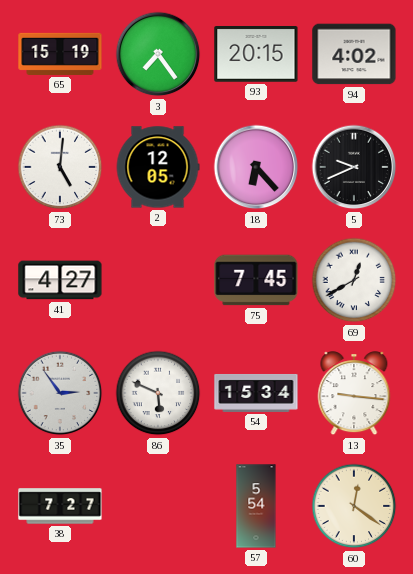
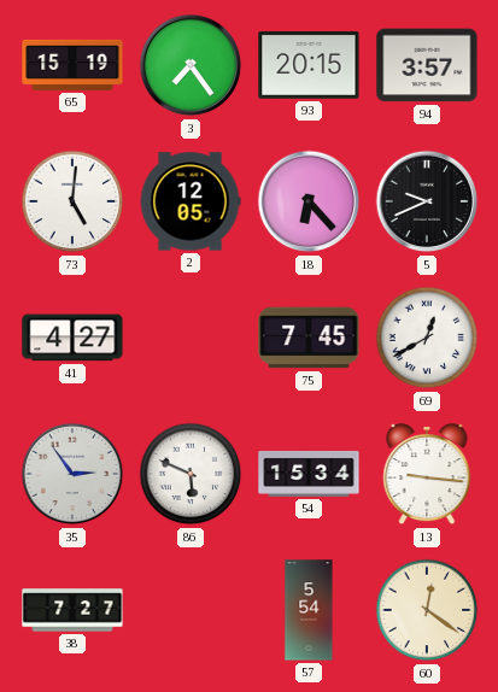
94: 4:02 -> 3:57
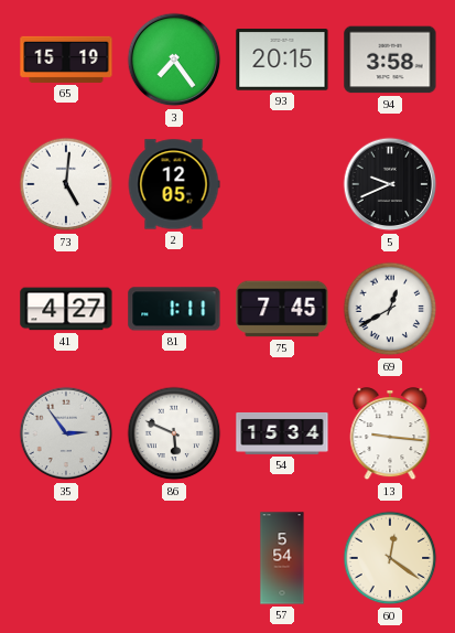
94: 3:57 -> 3:58
18: 6:23 -> none
81: none -> 1:11
38: 7:27 -> none
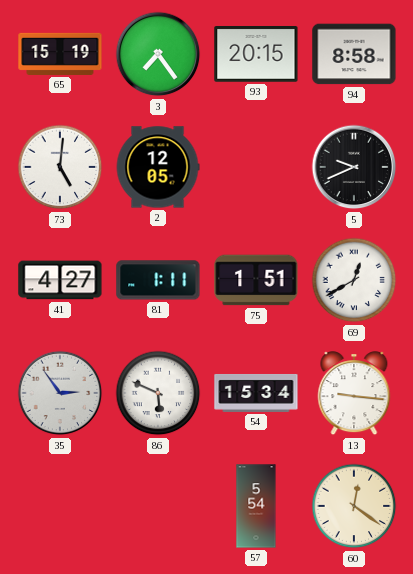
94: 3:58 -> 8:58
75: 7:45 -> 1:51
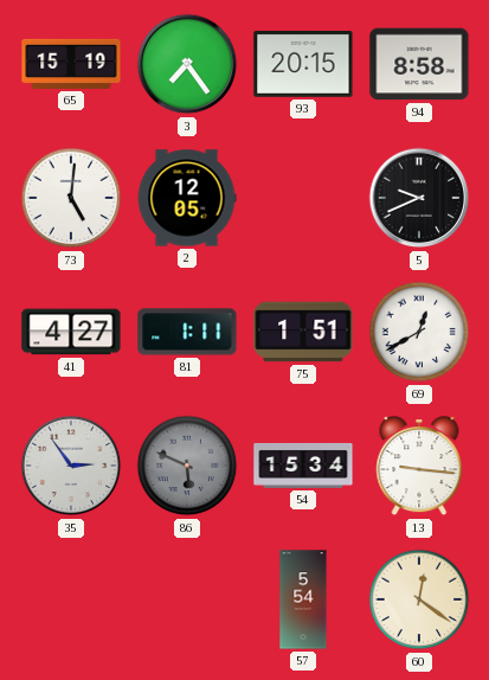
86 dial: white -> grey
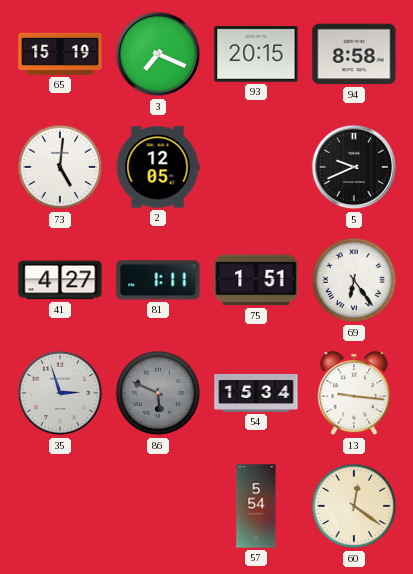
3: 7:24 -> 7:19
69: 12:40 -> 6:24
35: 2:54 -> 2:57
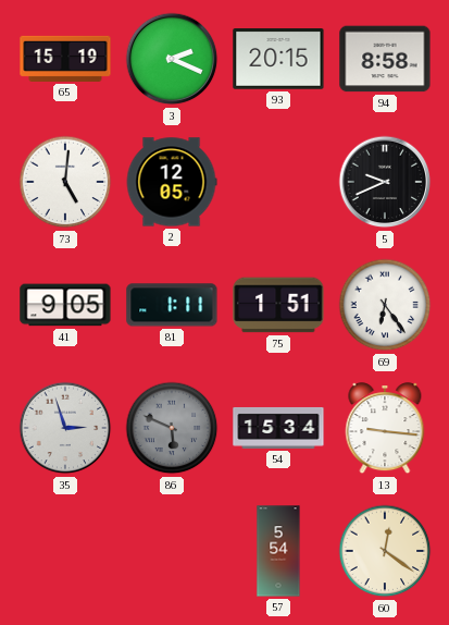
3: 7:19 -> 2:19
41: 4:27 -> 9:05
